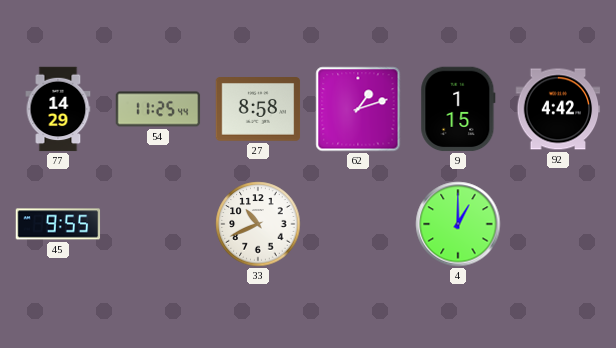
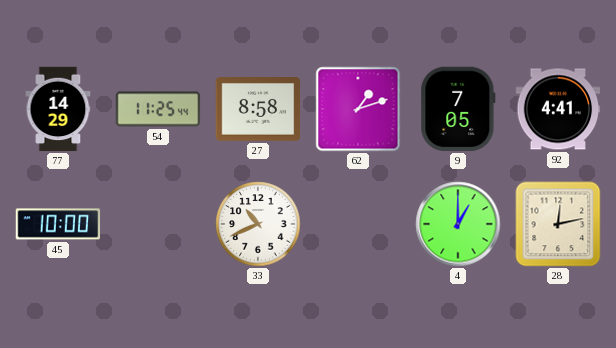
9: 1:15 -> 7:05
92: 4:42 -> 4:41
45: 9:55 -> 10:00
28: none -> 12:13
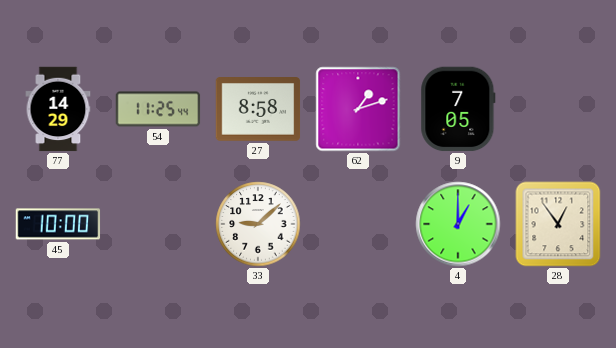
92: 4:41 -> none
33: 10:41 -> 9:08
28: 12:13 -> 12:54
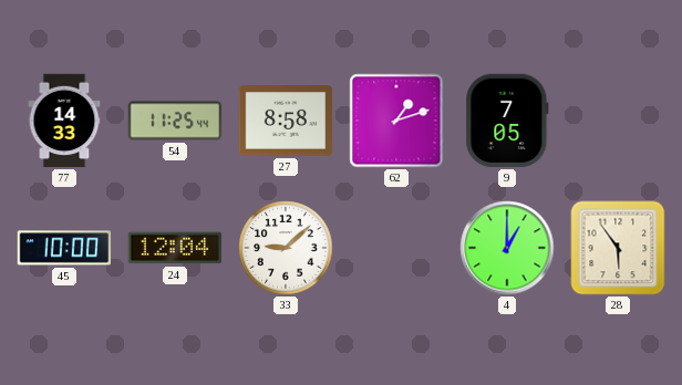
77: 14:29 -> 14:33
24: none -> 12:04
28: 12:54 -> 5:54
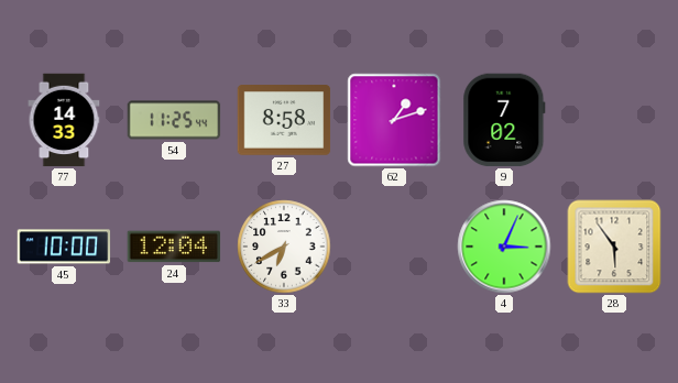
9: 7:05 -> 7:02
33: 9:08 -> 6:40
4: 1:00 -> 3:04
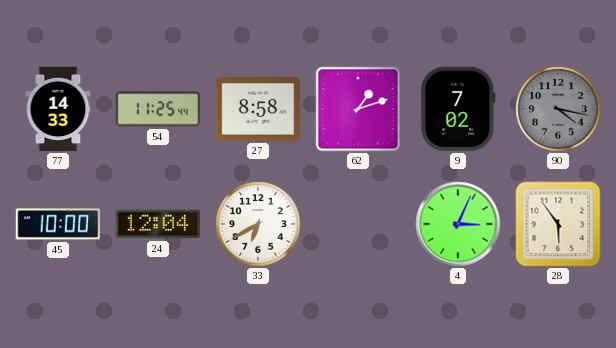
90: none -> 4:17
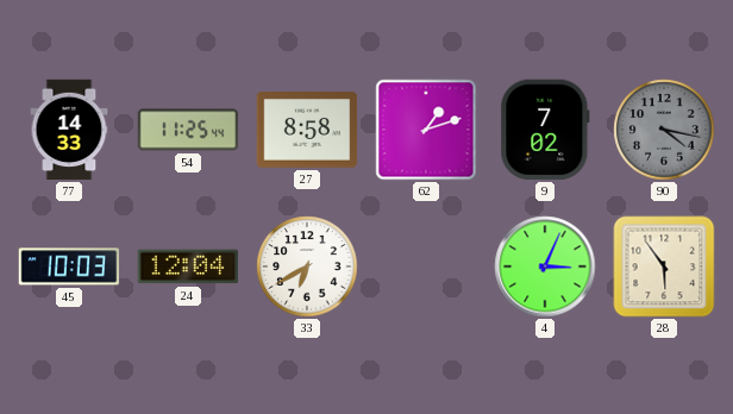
45: 10:00 -> 10:03
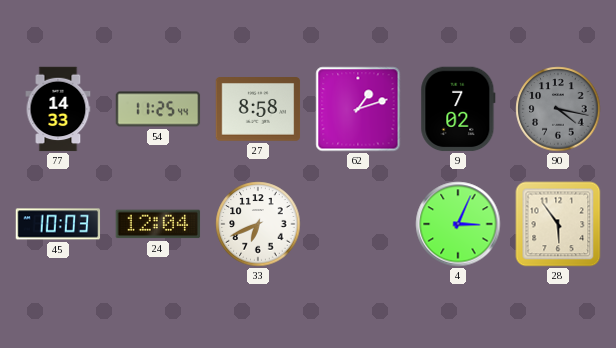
33: 6:40 -> 6:41
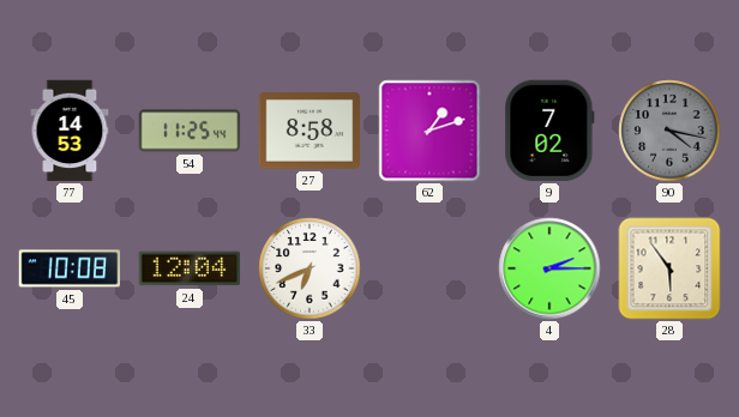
77: 14:33 -> 14:53
45: 10:03 -> 10:08
4: 3:04 -> 2:15
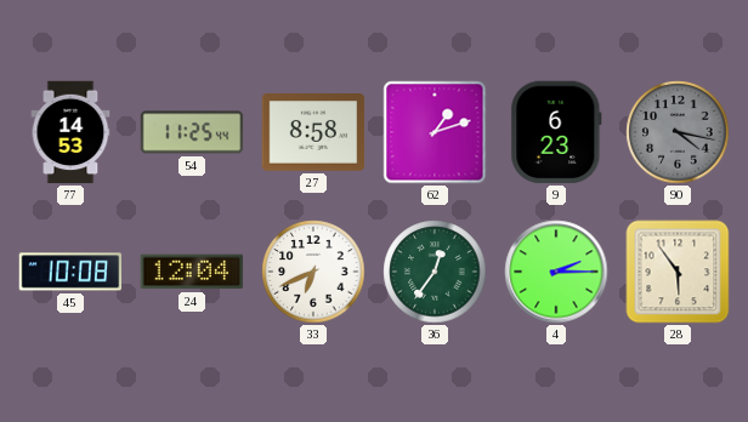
9: 7:02 -> 6:23
36: none -> 12:36
